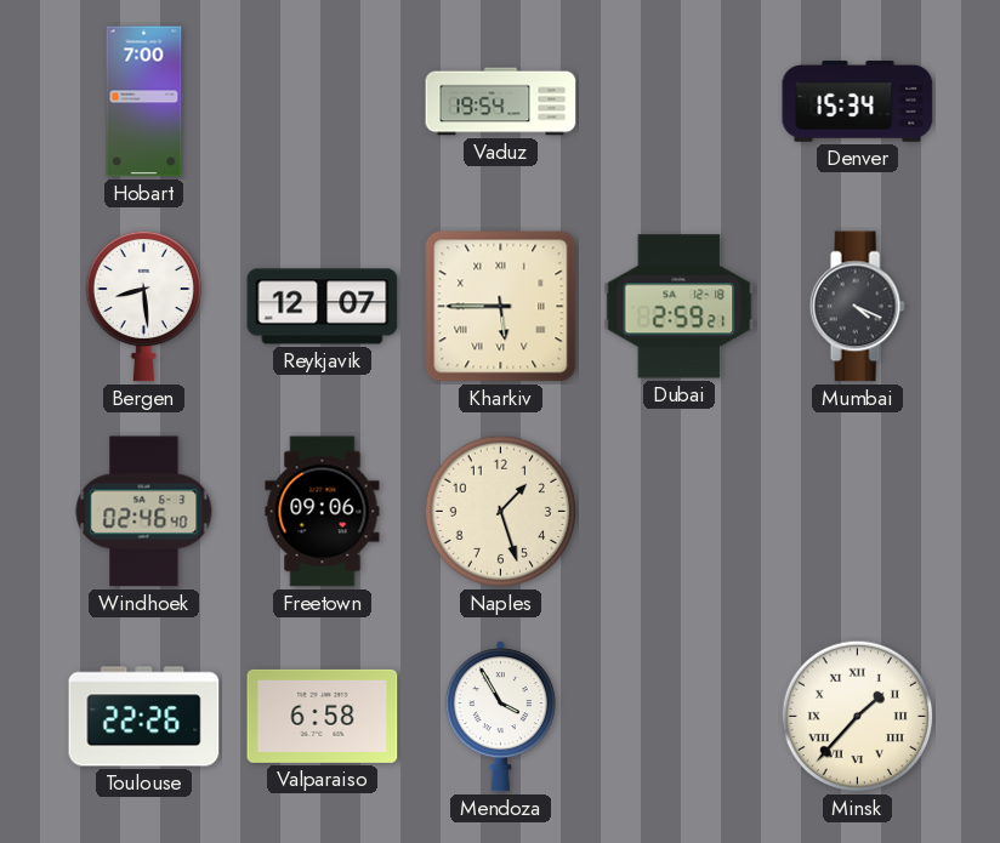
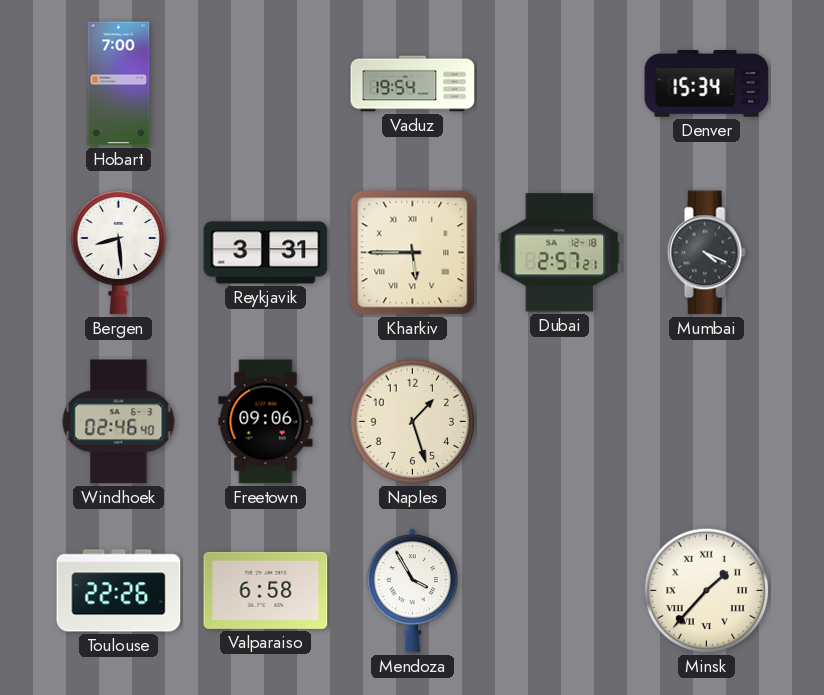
Reykjavik: 12:07 -> 3:31
Dubai: 2:59 -> 2:57
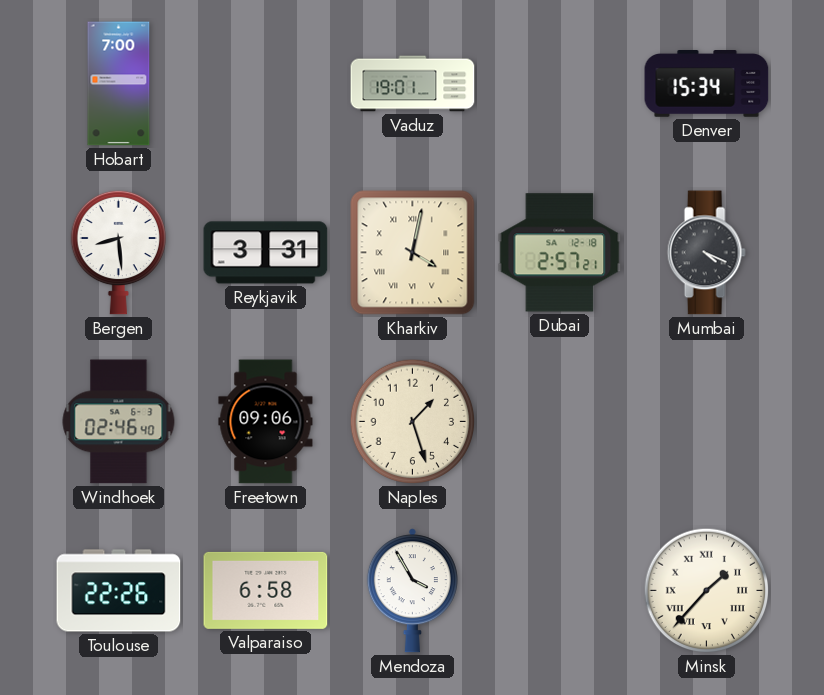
Vaduz: 19:54 -> 19:01
Kharkiv: 5:45 -> 4:02
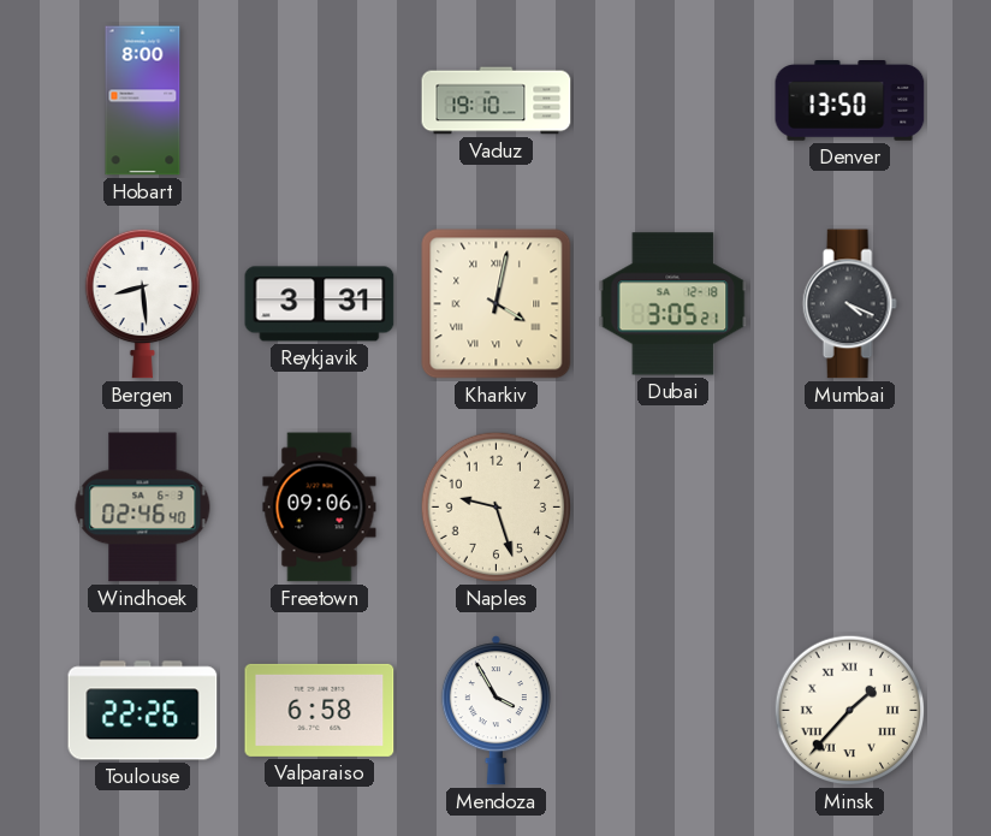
Hobart: 7:00 -> 8:00
Vaduz: 19:01 -> 19:10
Denver: 15:34 -> 13:50
Dubai: 2:57 -> 3:05
Naples: 1:27 -> 9:27
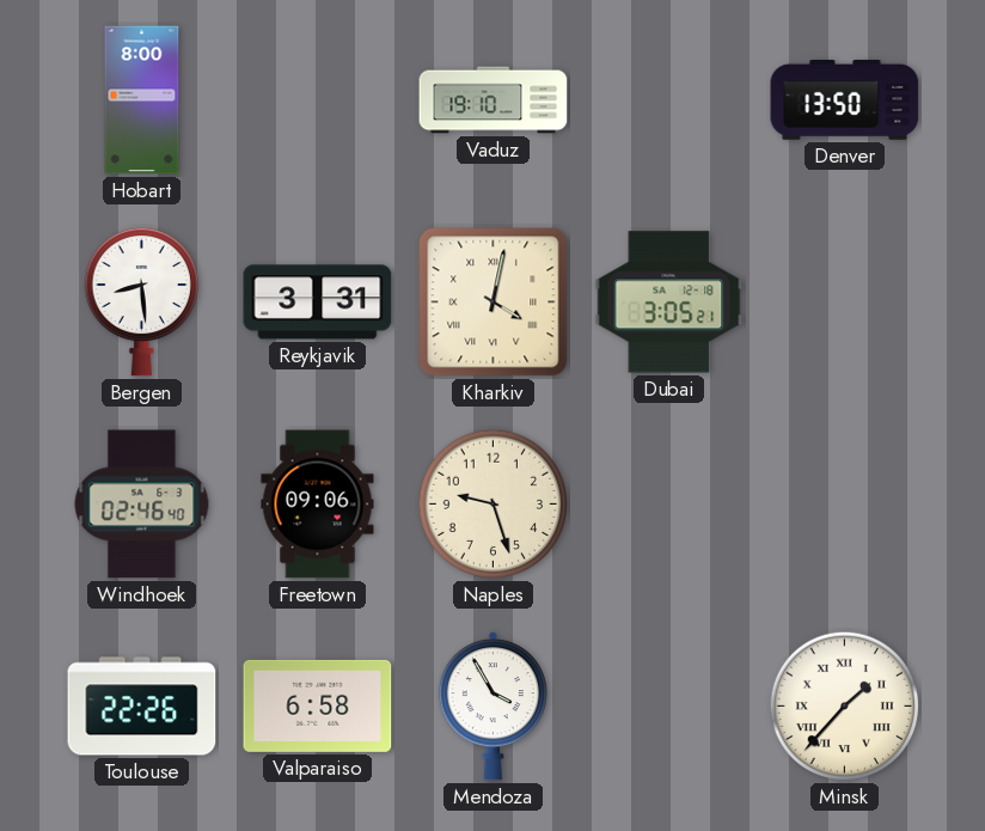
Mumbai: 4:19 -> none
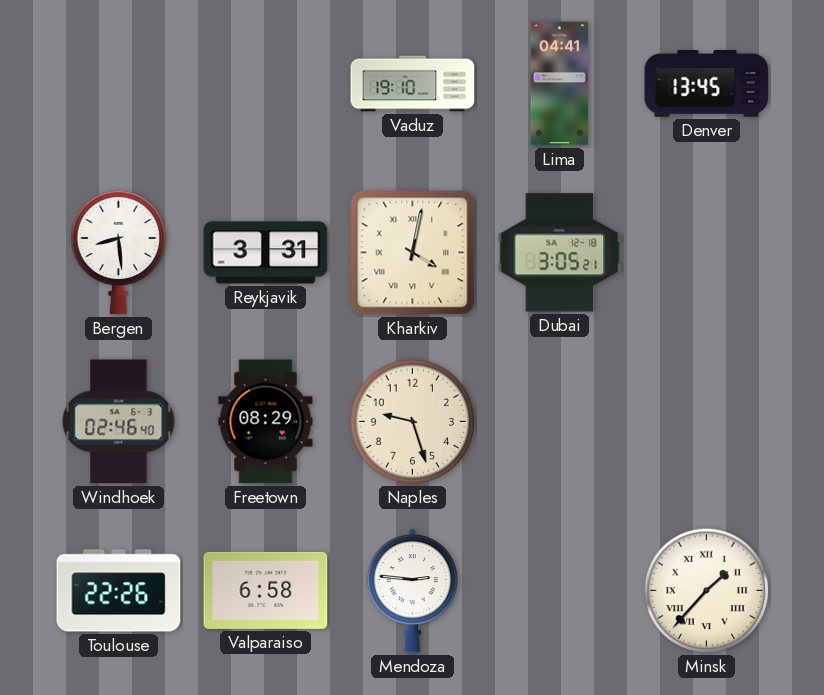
Hobart: 8:00 -> none
Lima: none -> 04:41
Denver: 13:50 -> 13:45
Freetown: 09:06 -> 08:29
Mendoza: 3:55 -> 2:46
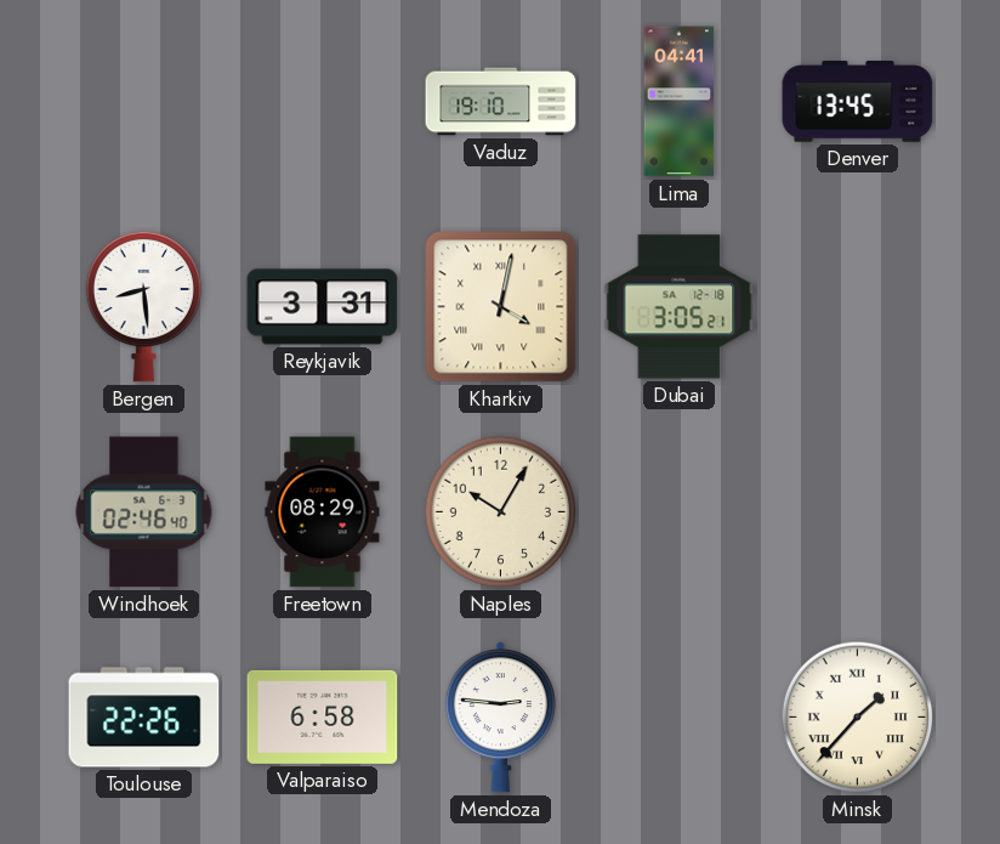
Naples: 9:27 -> 10:05
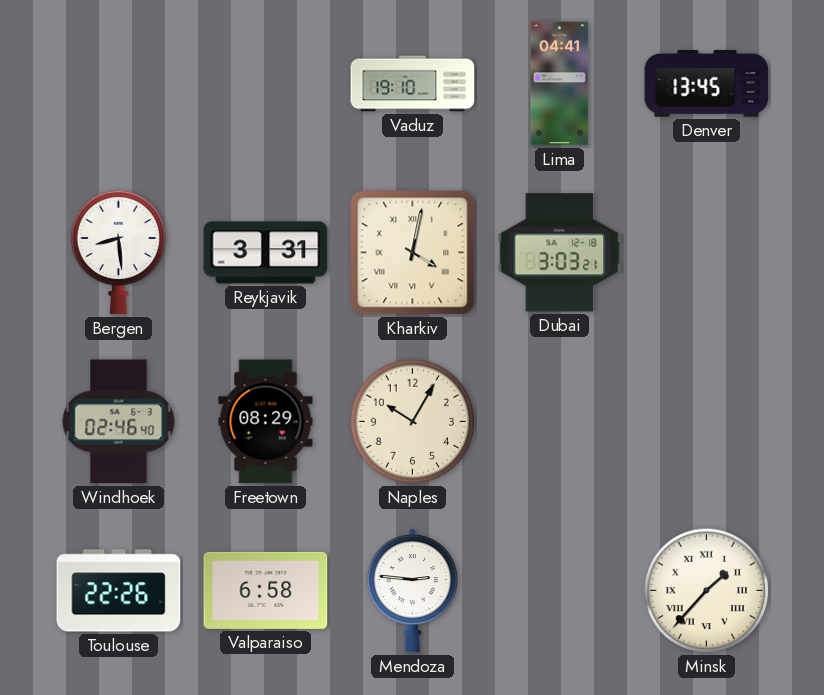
Dubai: 3:05 -> 3:03
